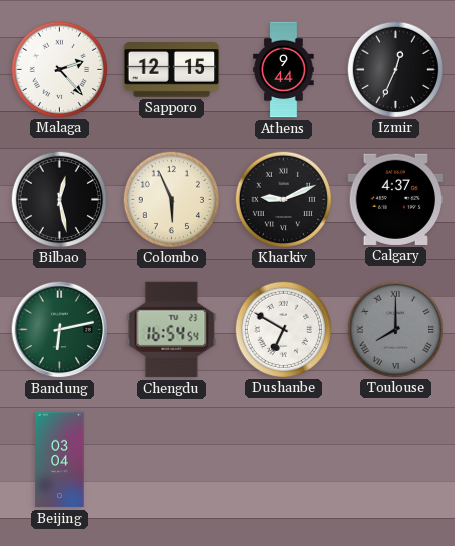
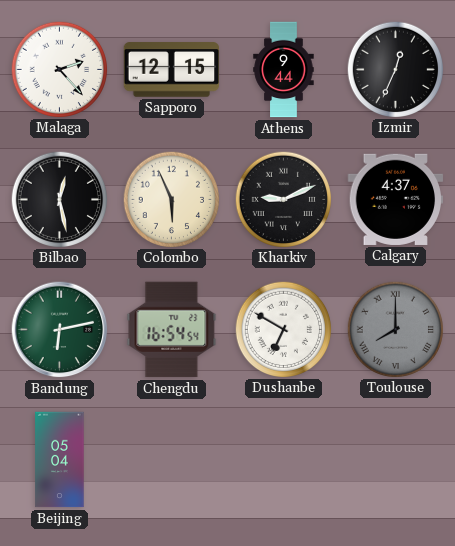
Beijing: 03:04 -> 05:04
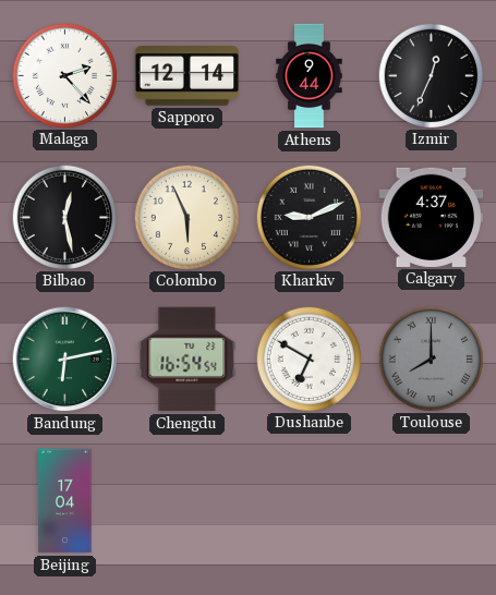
Sapporo: 12:15 -> 12:14
Beijing: 05:04 -> 17:04
